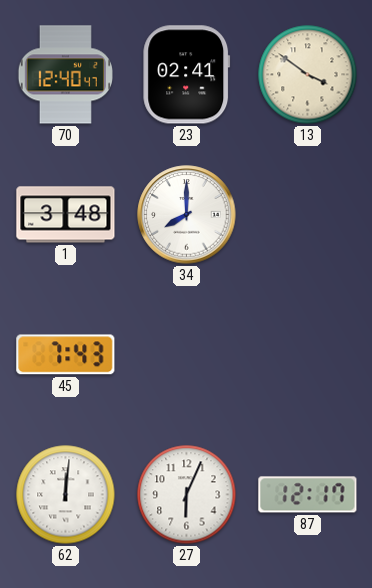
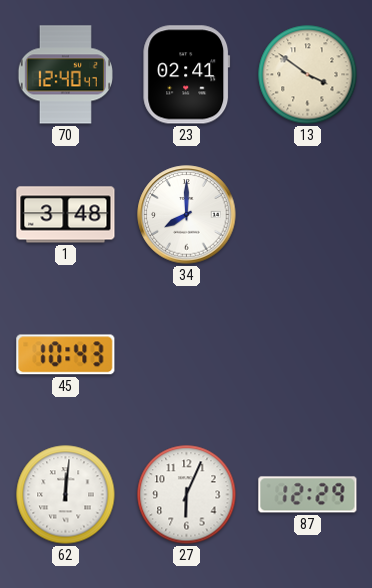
45: 7:43 -> 10:43
87: 12:17 -> 12:29
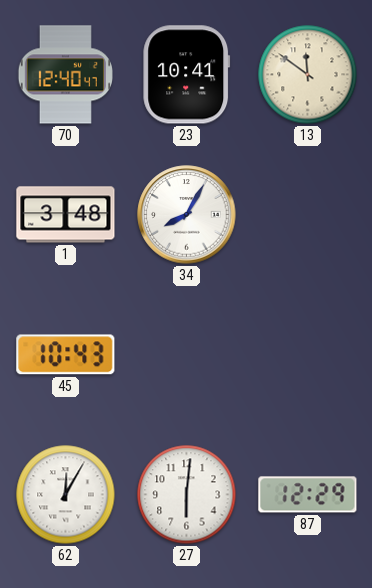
23: 02:41 -> 10:41
13: 3:51 -> 11:51
34: 8:00 -> 8:05
62: 12:01 -> 12:05
27: 6:04 -> 6:01
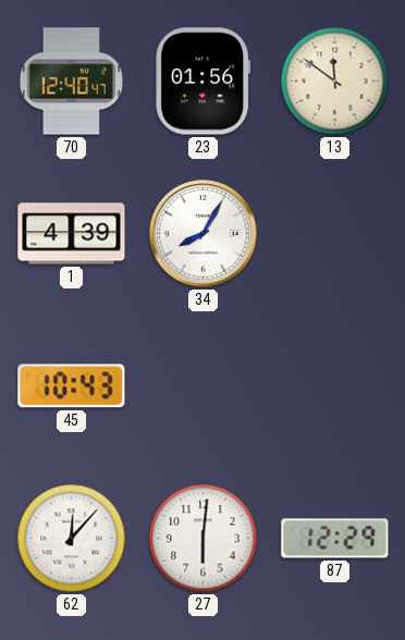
23: 10:41 -> 01:56
1: 3:48 -> 4:39
62: 12:05 -> 12:07
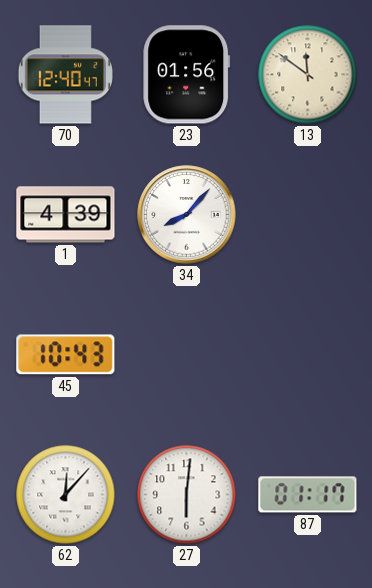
34: 8:05 -> 8:07
87: 12:29 -> 01:17
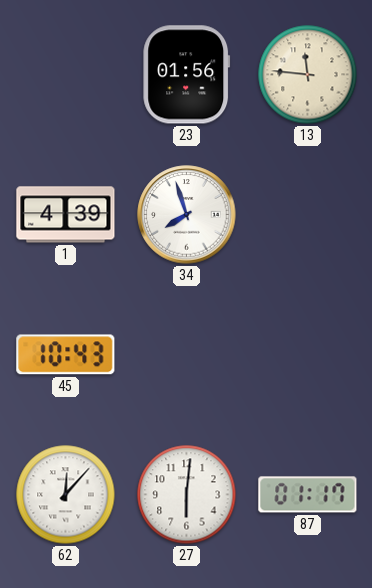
70: 12:40 -> none
13: 11:51 -> 11:46
34: 8:07 -> 7:57
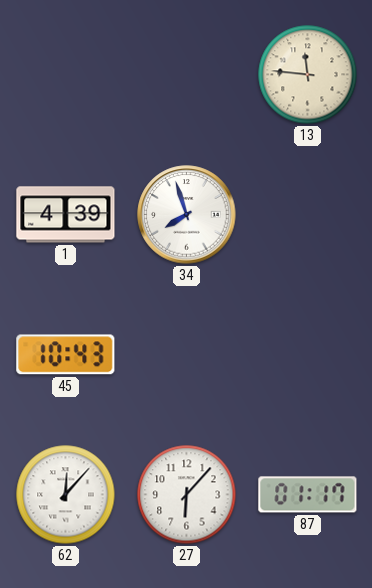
23: 01:56 -> none
27: 6:01 -> 6:07
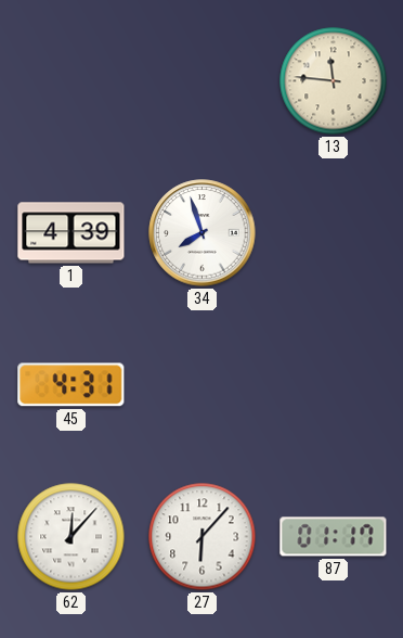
45: 10:43 -> 4:31
